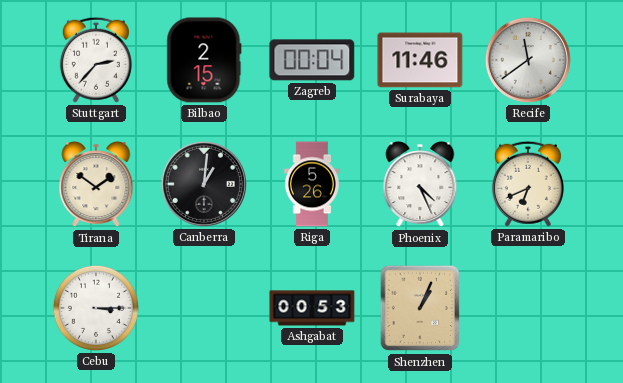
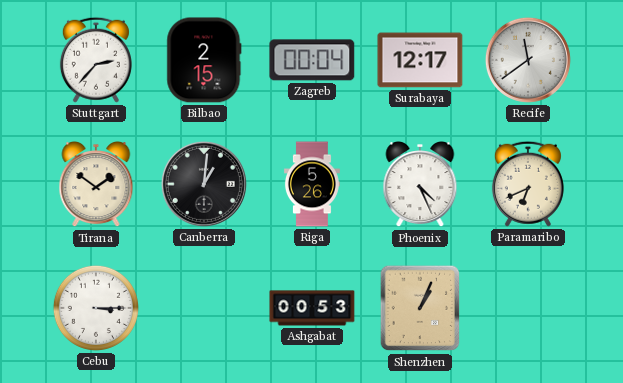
Surabaya: 11:46 -> 12:17
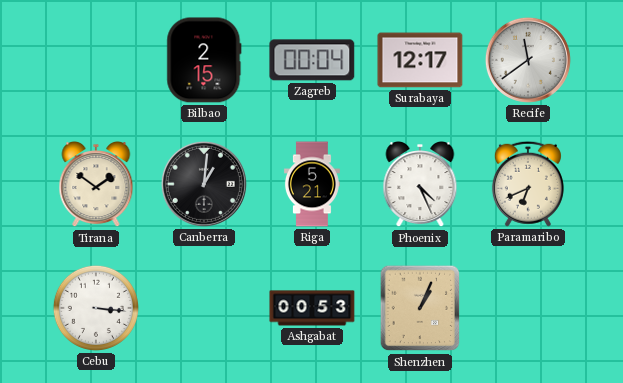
Stuttgart: 2:37 -> none
Riga: 5:26 -> 5:21
Cebu: 3:15 -> 3:16
